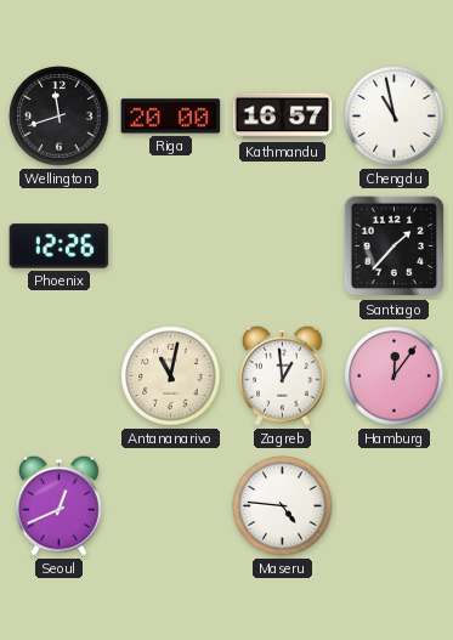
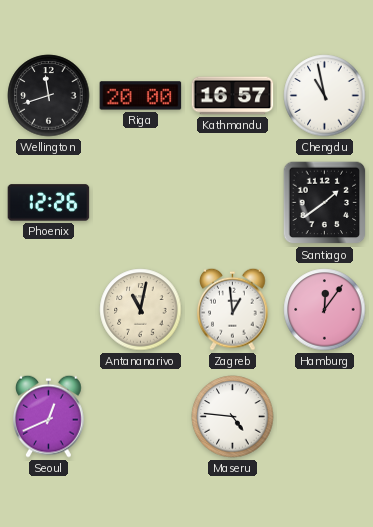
Santiago: 1:37 -> 1:39
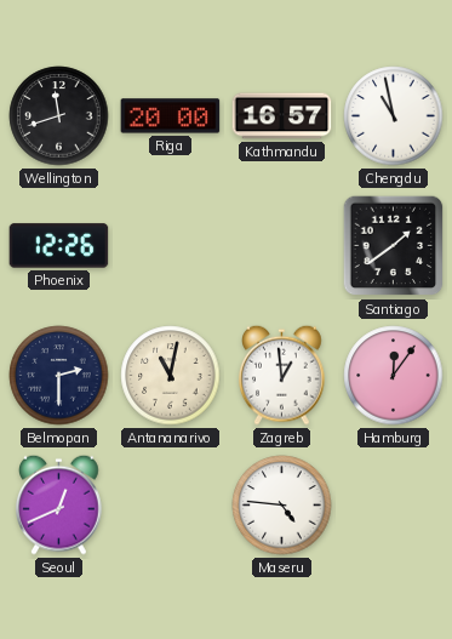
Belmopan: none -> 2:30
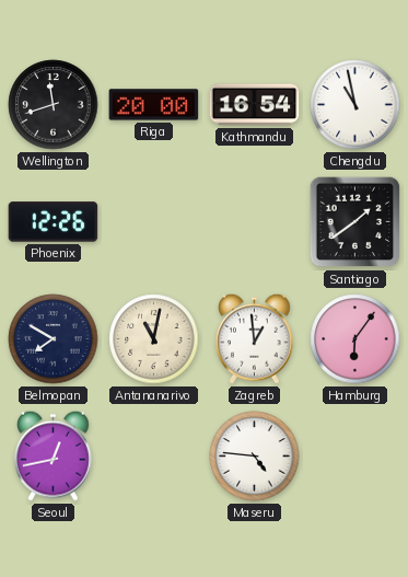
Kathmandu: 16:57 -> 16:54
Belmopan: 2:30 -> 7:50
Hamburg: 12:06 -> 6:06
Seoul: 12:41 -> 12:43
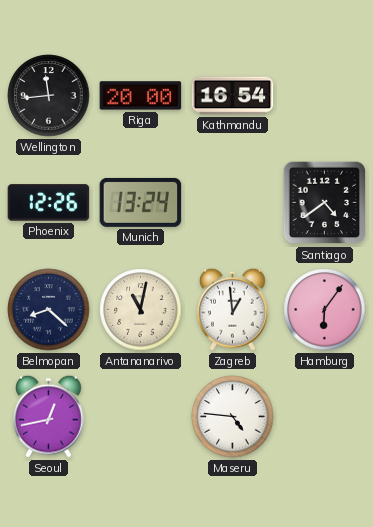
Wellington: 11:42 -> 11:44
Chengdu: 10:58 -> none
Munich: none -> 13:24
Santiago: 1:39 -> 4:39
Belmopan: 7:50 -> 8:22
